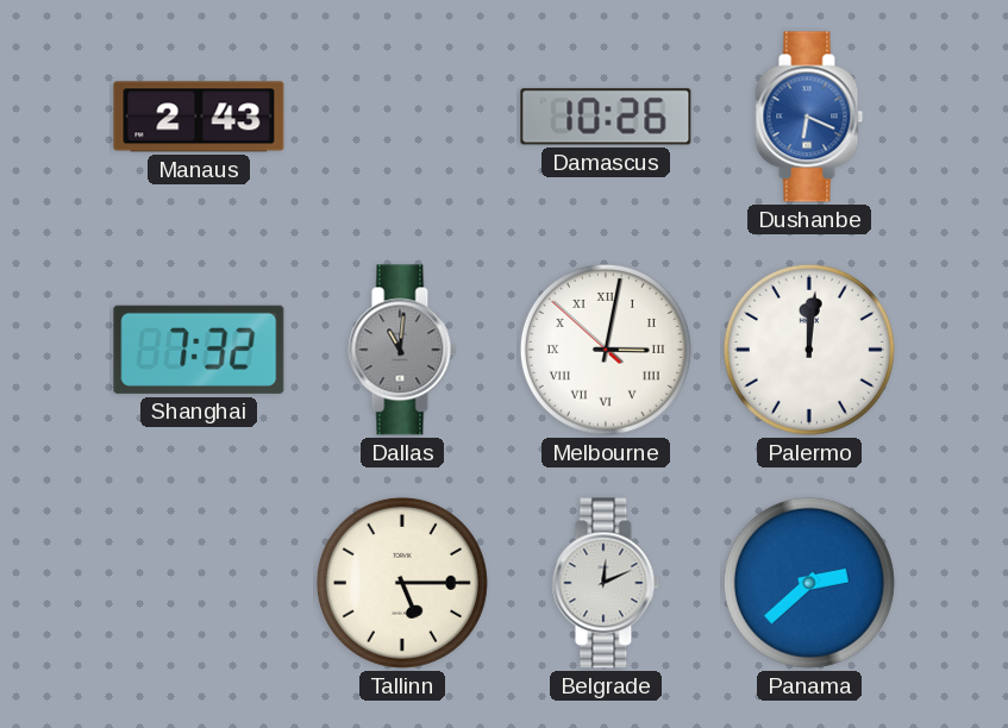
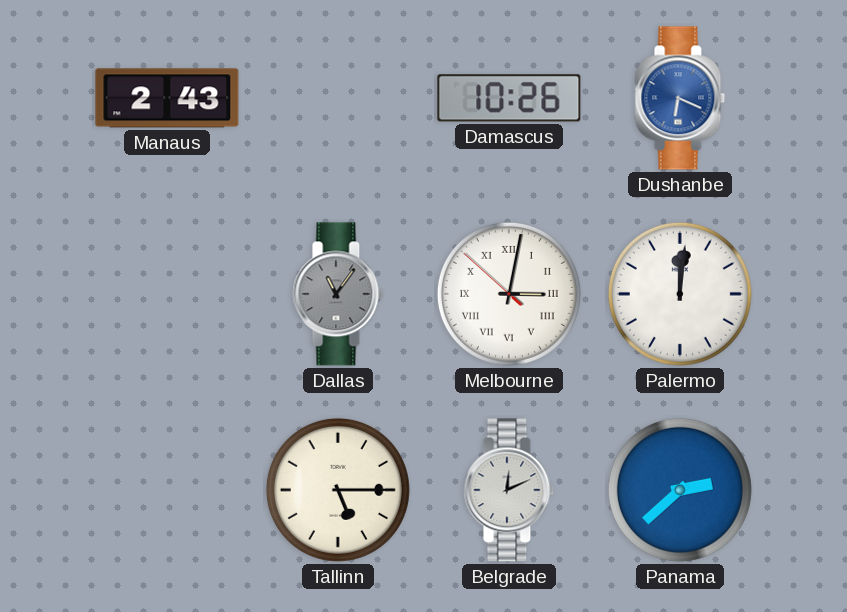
Shanghai: 7:32 -> none
Dallas: 11:01 -> 11:06
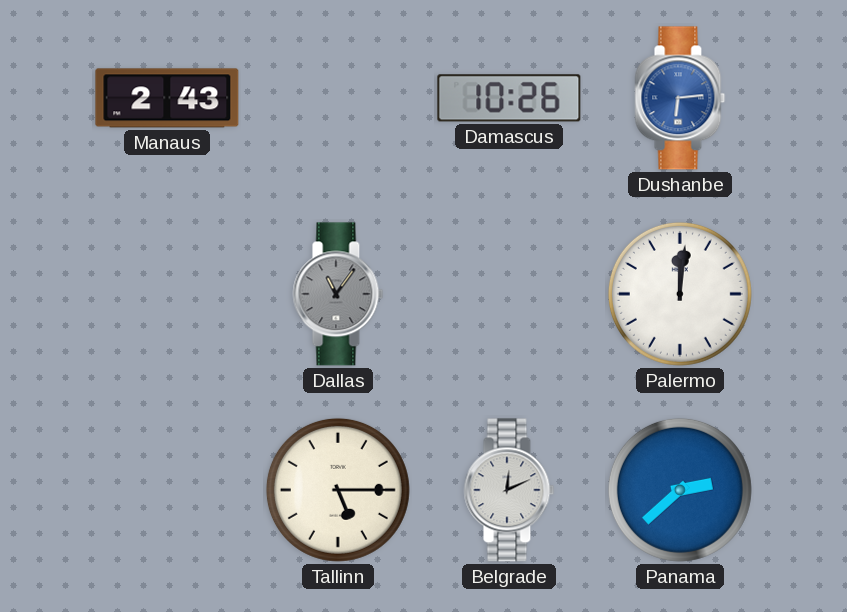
Dushanbe: 6:19 -> 6:14
Melbourne: 3:01 -> none
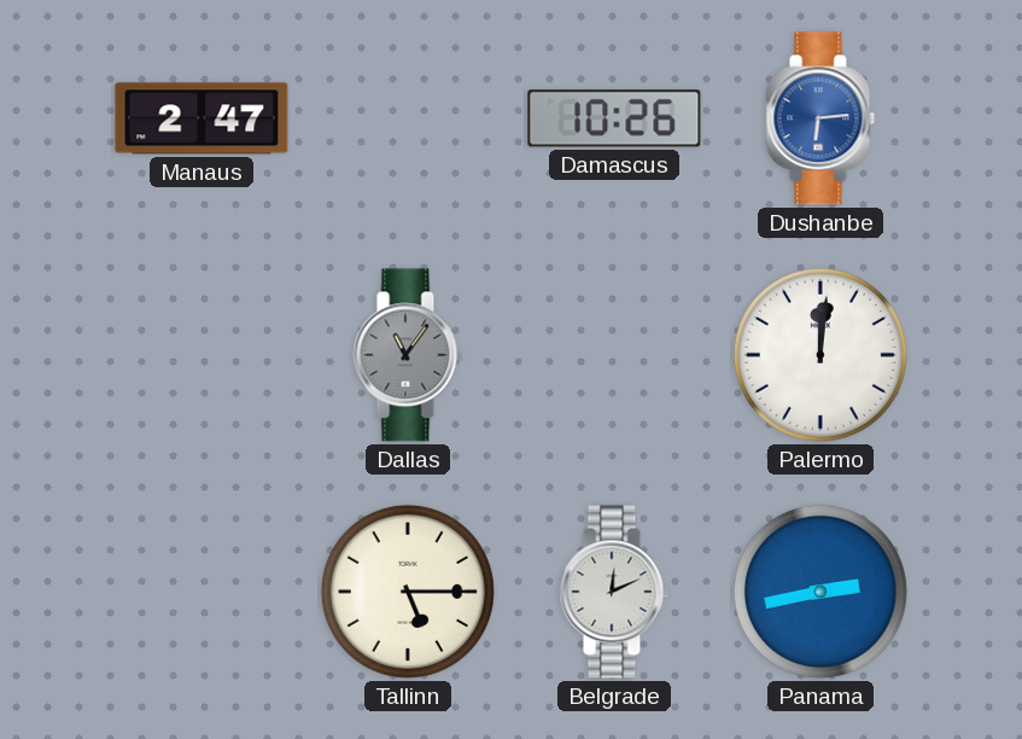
Manaus: 2:43 -> 2:47
Panama: 2:38 -> 2:43
